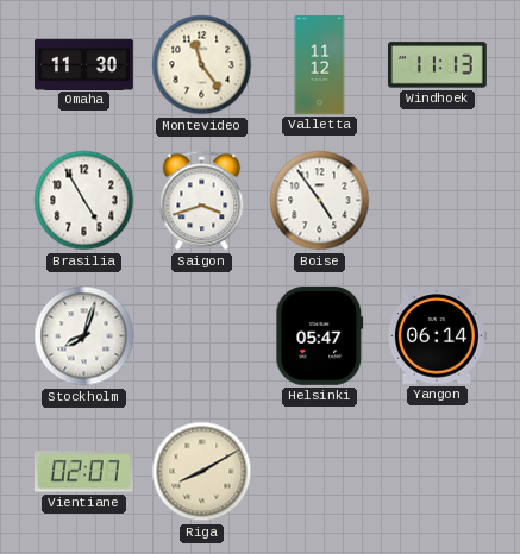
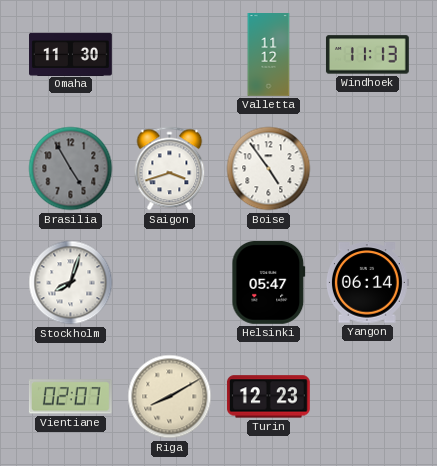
Montevideo: 11:24 -> none
Brasilia dial: white -> grey
Turin: none -> 12:23
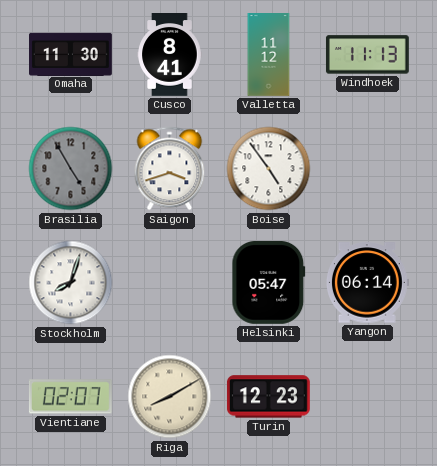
Cusco: none -> 8:41
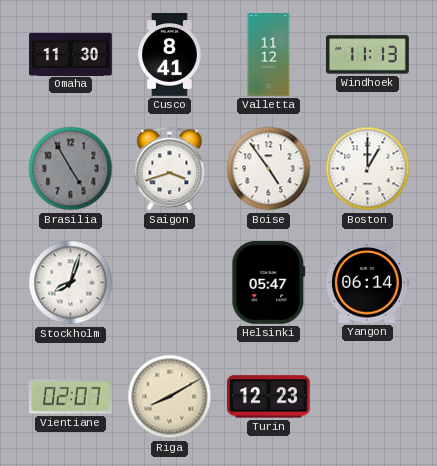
Boston: none -> 1:00
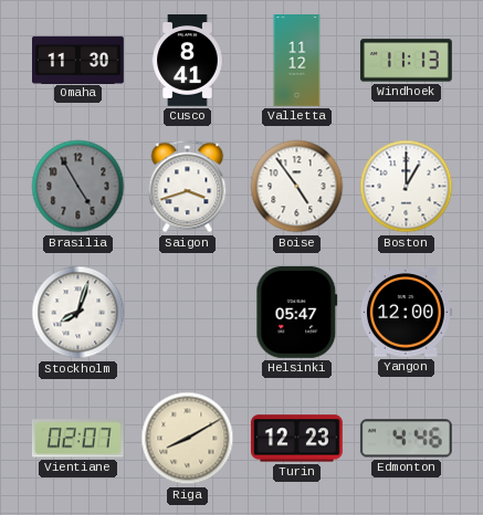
Yangon: 06:14 -> 12:00
Edmonton: none -> 4:46
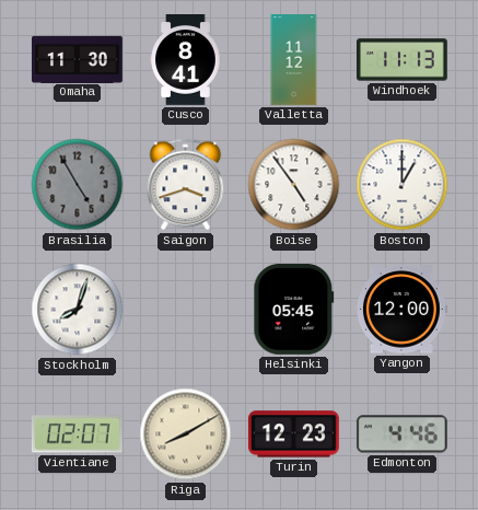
Helsinki: 05:47 -> 05:45
